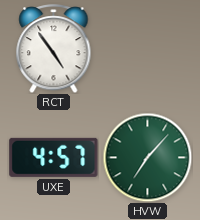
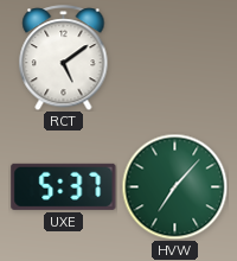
RCT: 4:54 -> 5:09
UXE: 4:57 -> 5:37
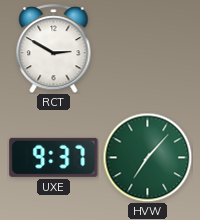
RCT: 5:09 -> 2:50
UXE: 5:37 -> 9:37
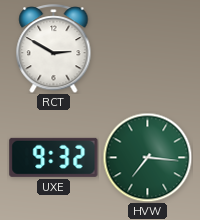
UXE: 9:37 -> 9:32
HVW: 7:07 -> 7:16
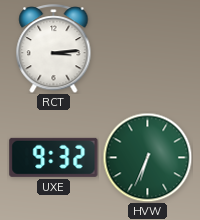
RCT: 2:50 -> 3:14
HVW: 7:16 -> 6:34
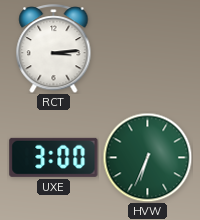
UXE: 9:32 -> 3:00
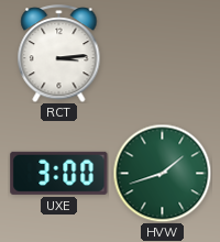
HVW: 6:34 -> 1:42
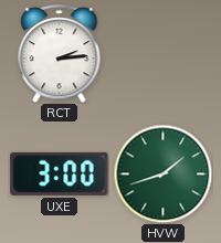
RCT: 3:14 -> 2:14
